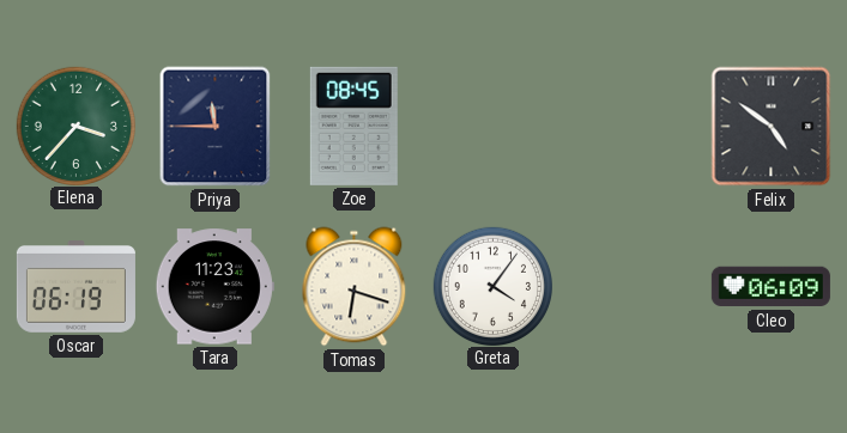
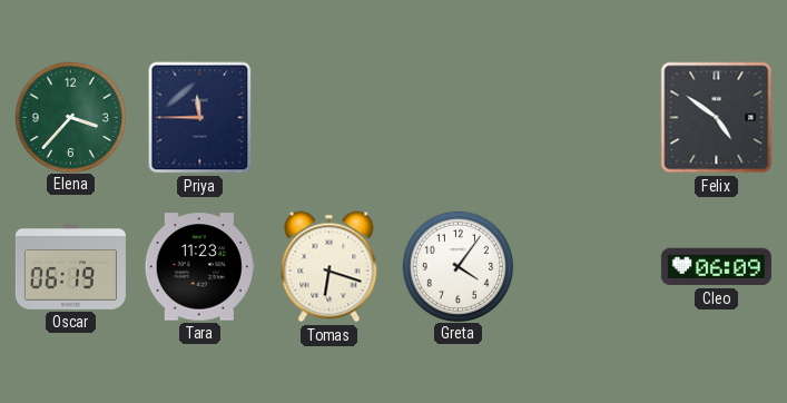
Zoe: 08:45 -> none
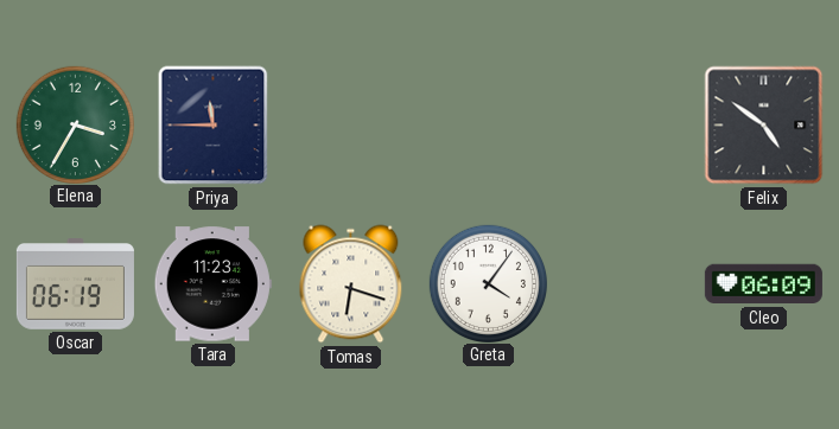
Elena: 3:37 -> 3:35
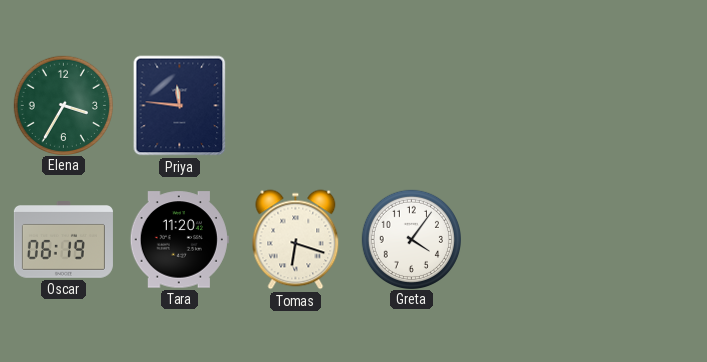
Priya: 11:45 -> 11:46
Felix: 4:51 -> none
Tara: 11:23 -> 11:20
Cleo: 06:09 -> none
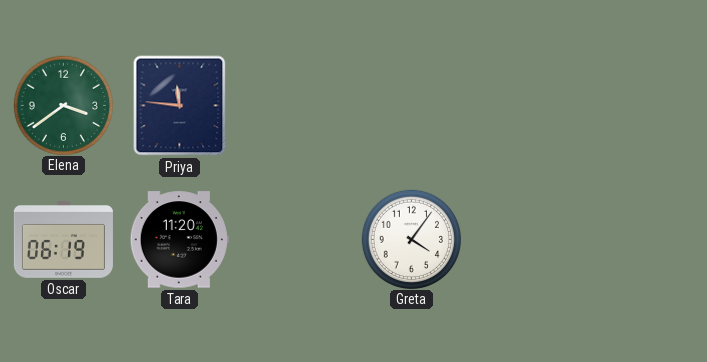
Elena: 3:35 -> 3:39
Tomas: 6:18 -> none
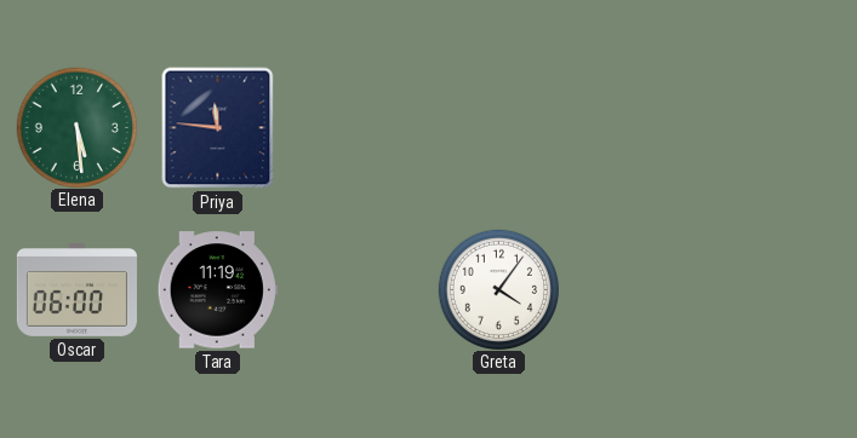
Elena: 3:39 -> 5:29
Oscar: 06:19 -> 06:00
Tara: 11:20 -> 11:19
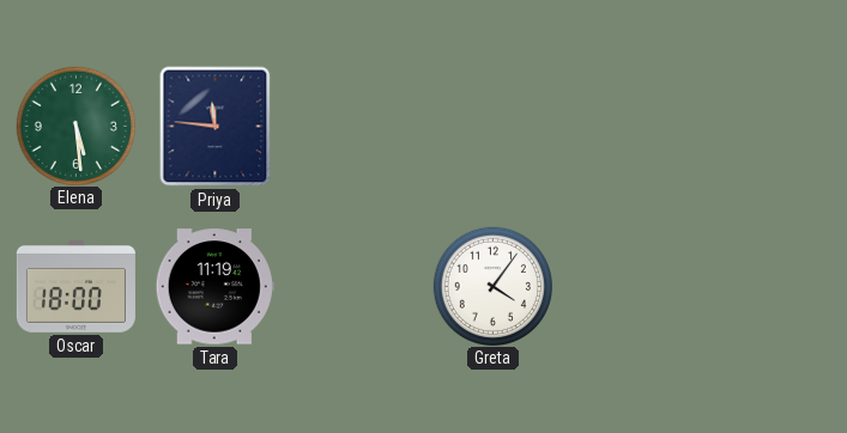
Oscar: 06:00 -> 18:00
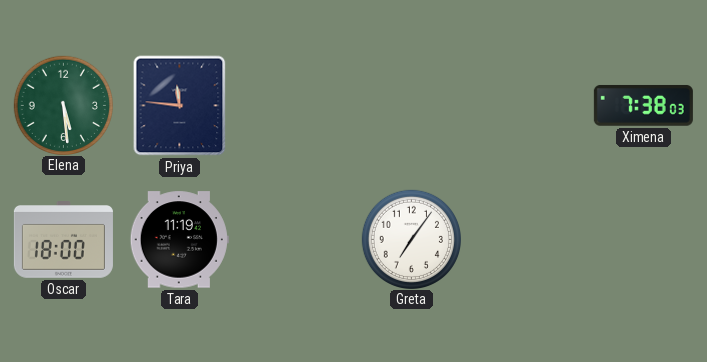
Ximena: none -> 7:38
Greta: 4:06 -> 7:06
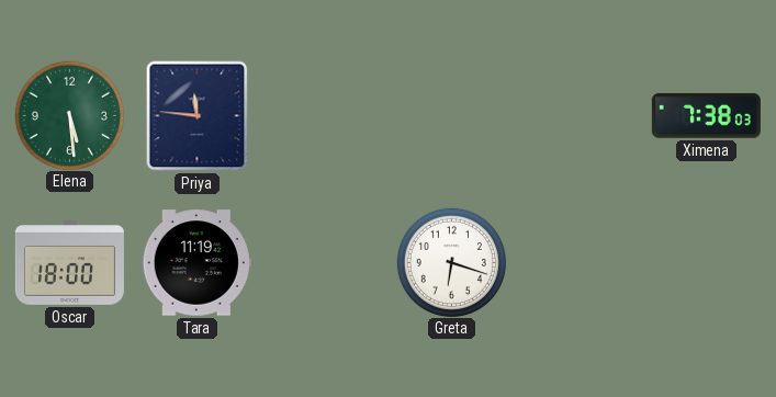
Greta: 7:06 -> 6:18
